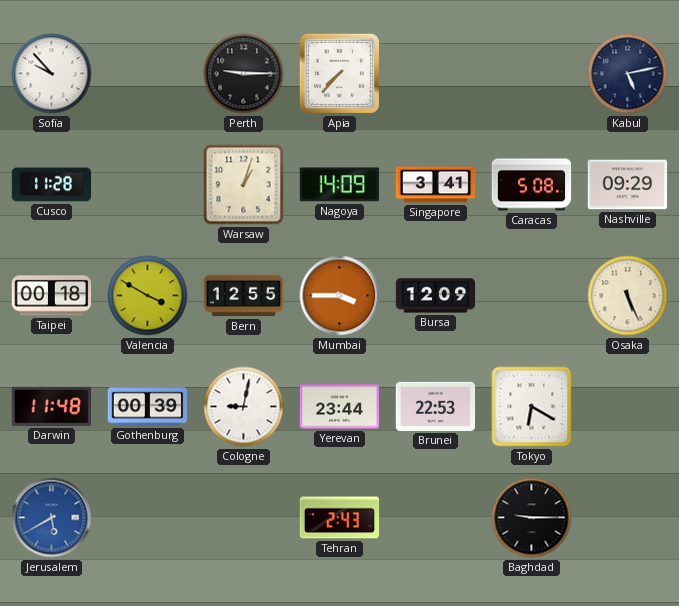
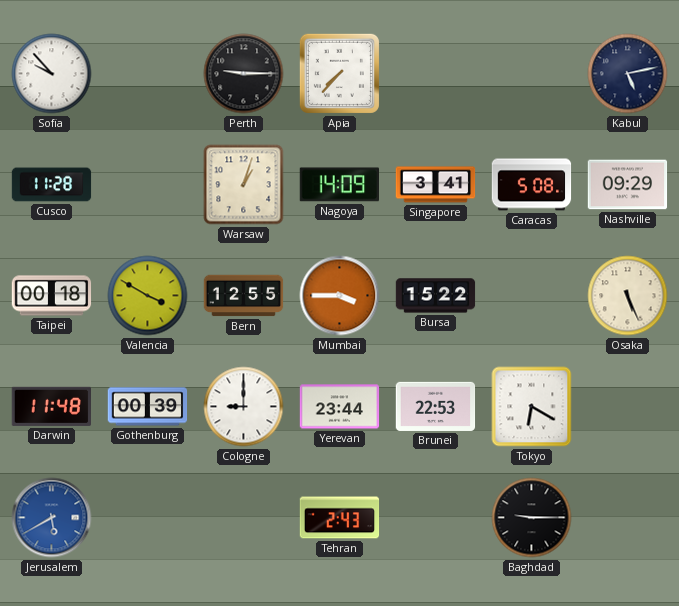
Bursa: 12:09 -> 15:22
Cologne: 9:02 -> 9:00
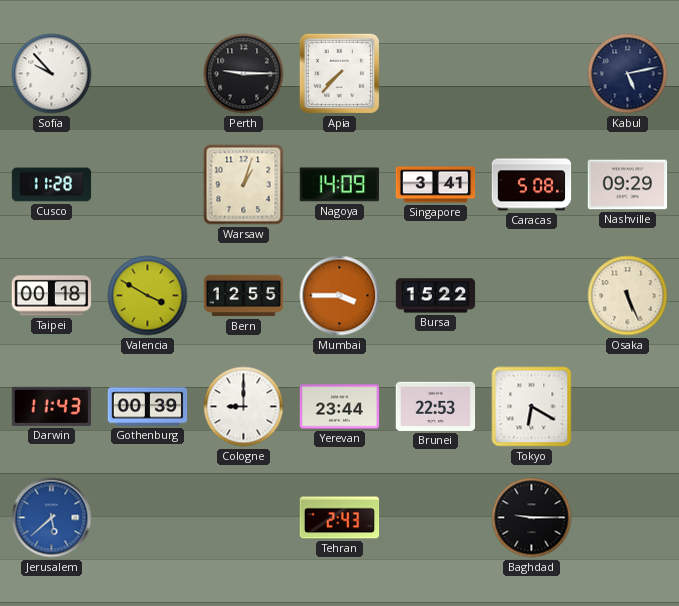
Darwin: 11:48 -> 11:43
Jerusalem: 5:40 -> 5:38
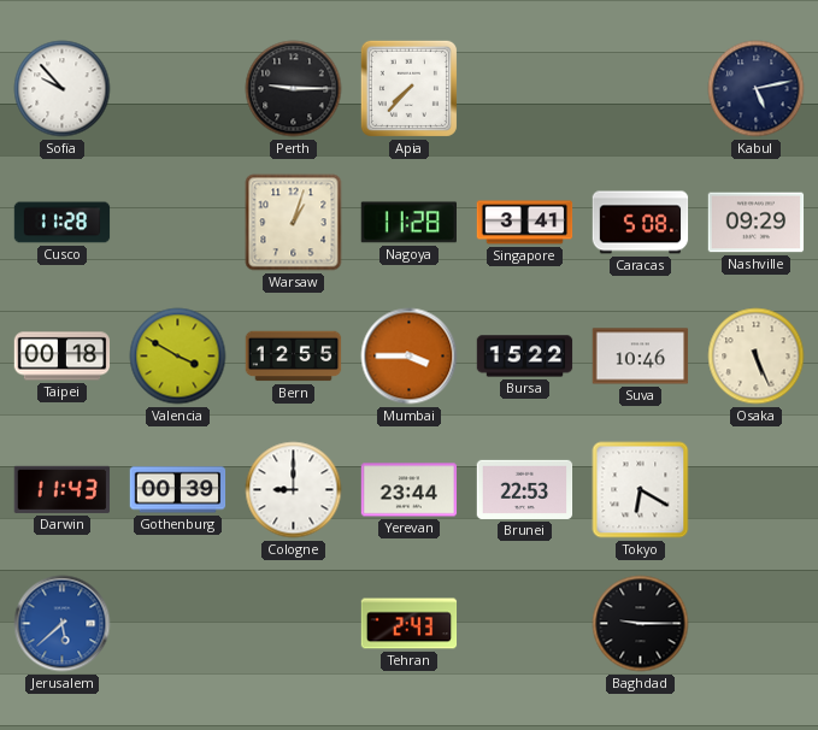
Nagoya: 14:09 -> 11:28
Suva: none -> 10:46
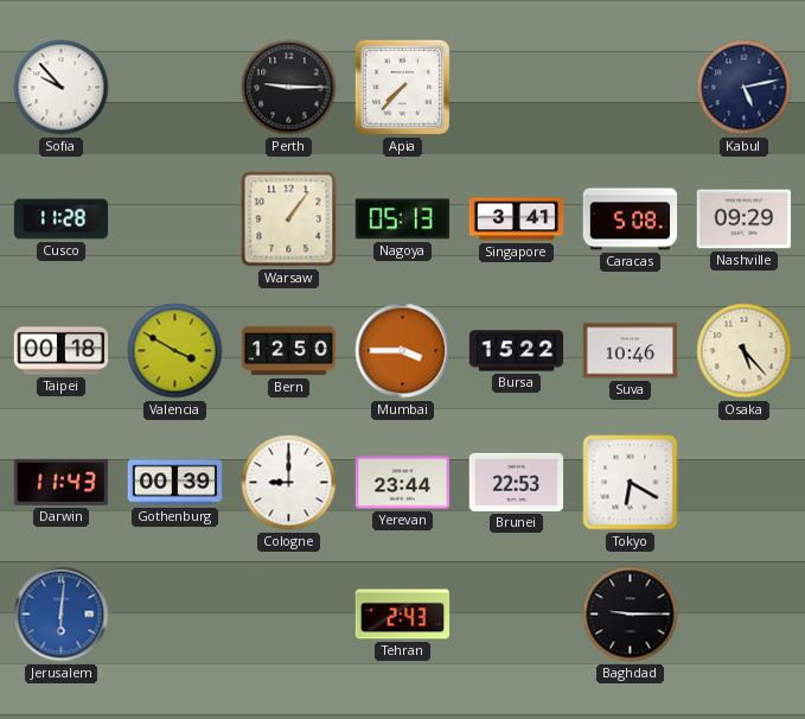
Warsaw: 1:03 -> 1:06
Nagoya: 11:28 -> 05:13
Bern: 12:55 -> 12:50
Osaka: 5:26 -> 5:23
Jerusalem: 5:38 -> 6:01
